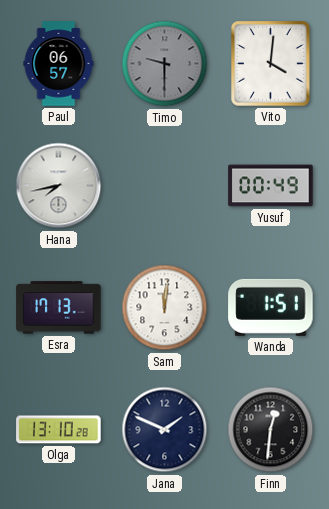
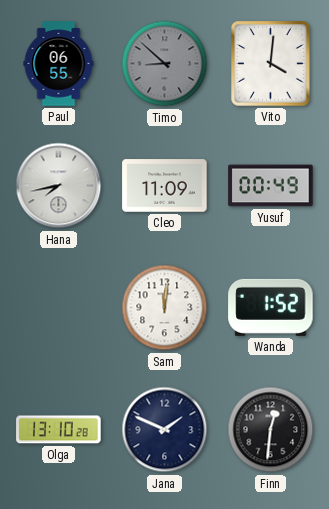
Paul: 06:57 -> 06:55
Timo: 9:30 -> 8:52
Cleo: none -> 11:09
Esra: 17:13 -> none
Wanda: 1:51 -> 1:52
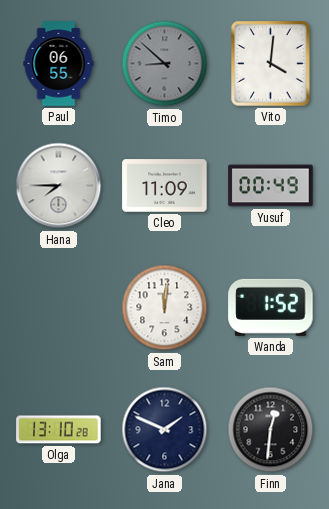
Hana: 7:43 -> 7:45
